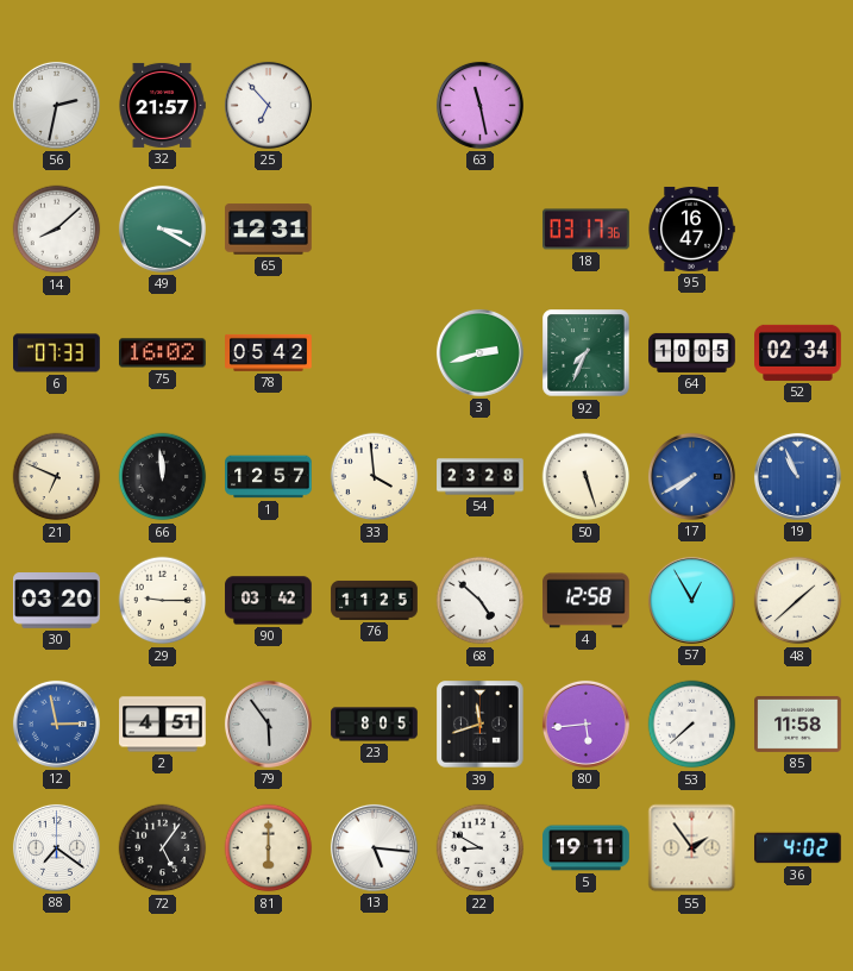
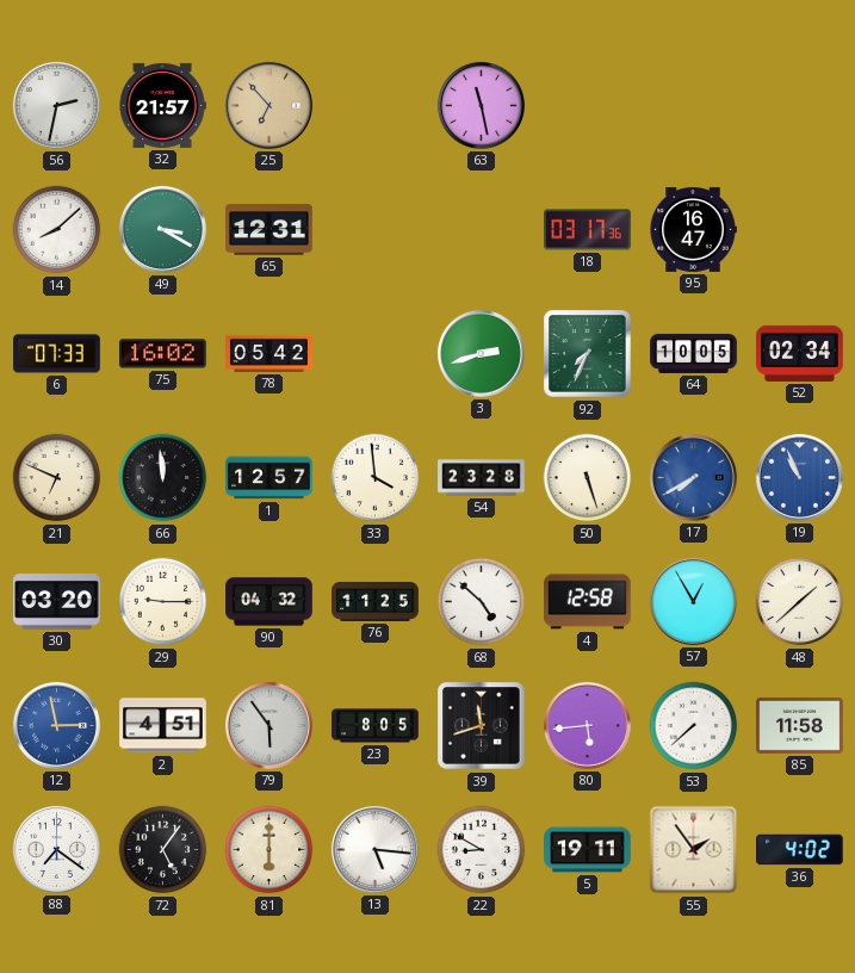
25 dial: white -> champagne
90: 03:42 -> 04:32
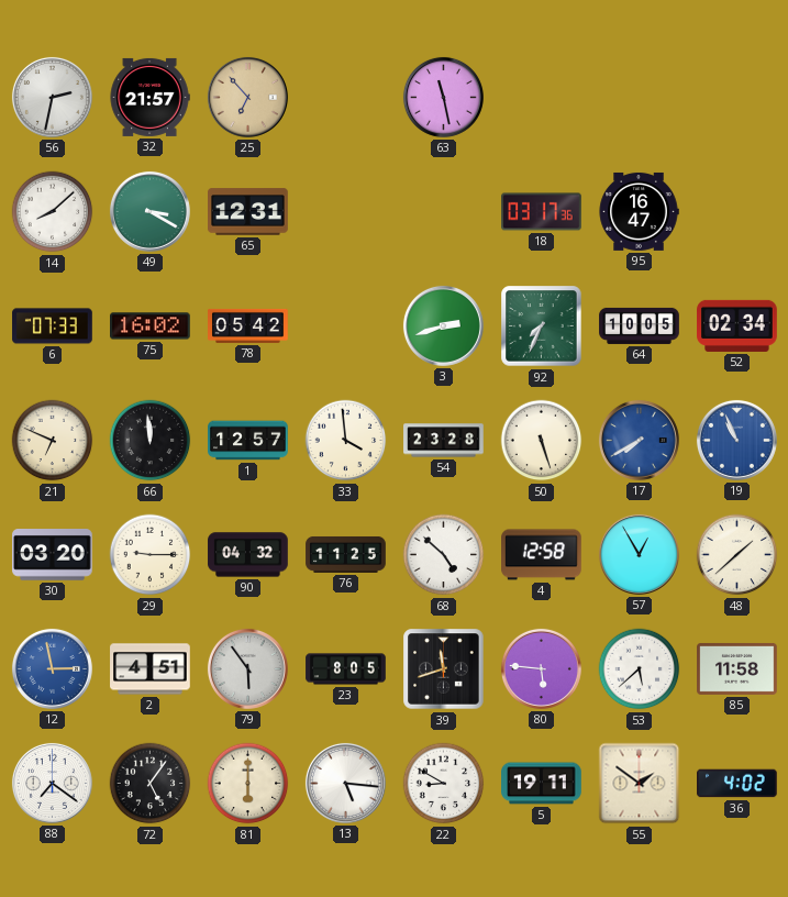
80: 5:44 -> 5:46
53: 7:38 -> 5:38
55: 1:54 -> 1:51
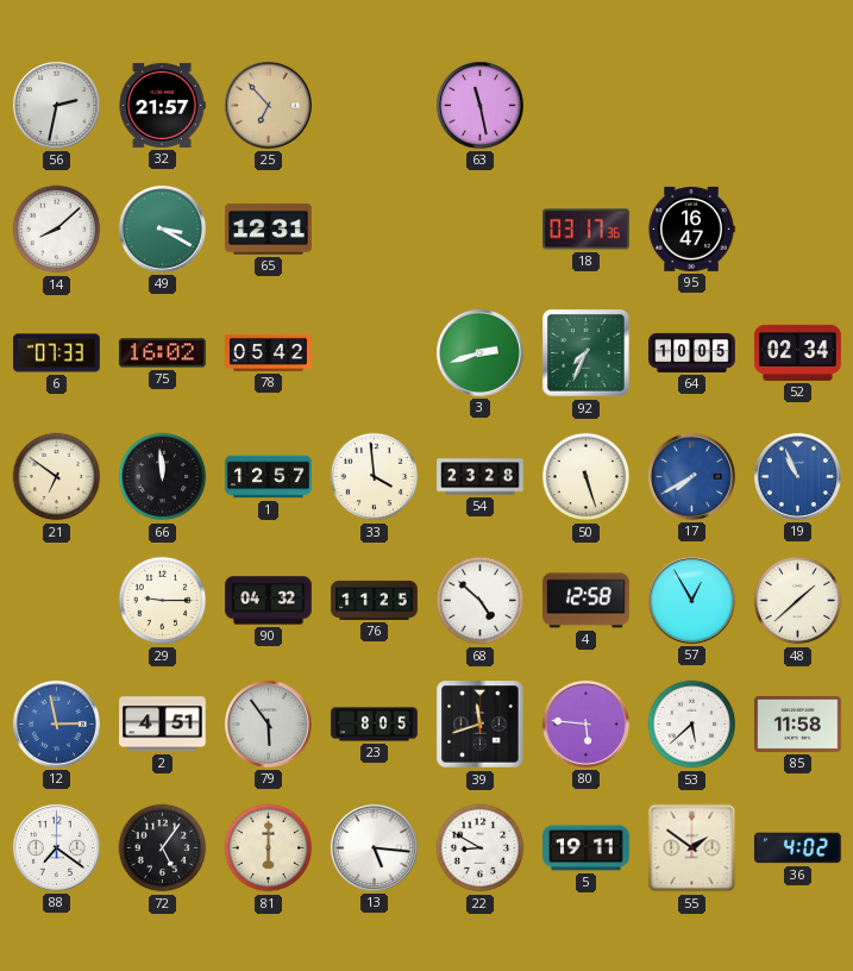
21: 6:49 -> 6:51
30: 03:20 -> none
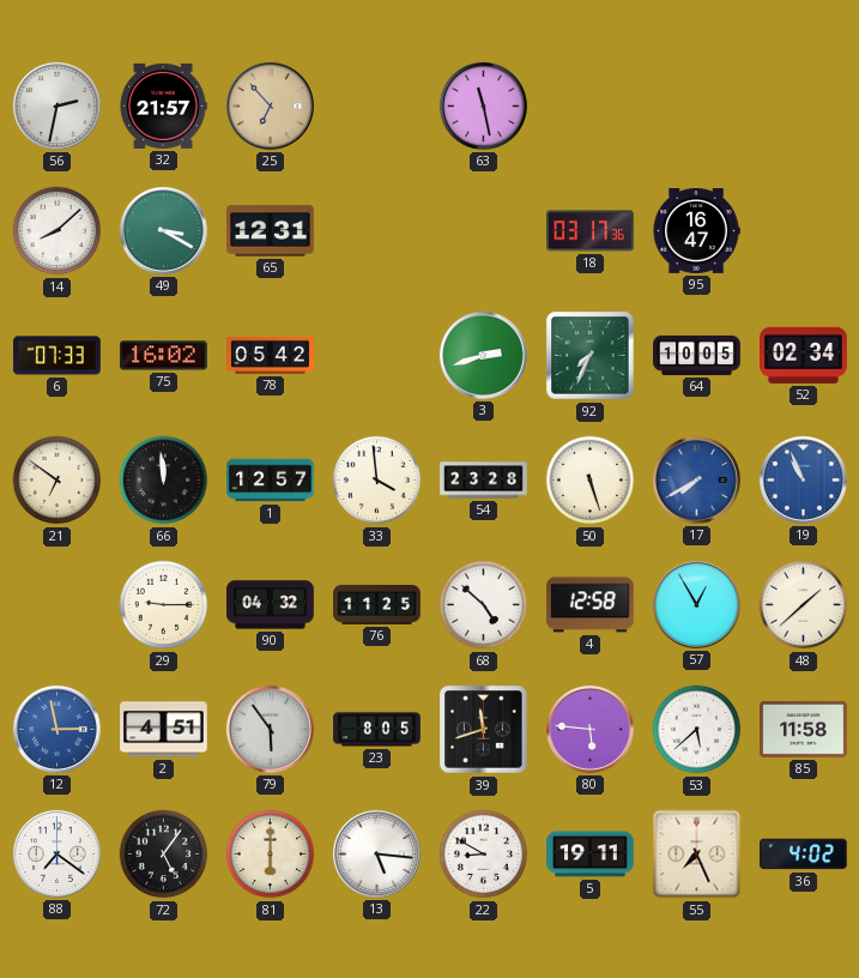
55: 1:51 -> 7:26
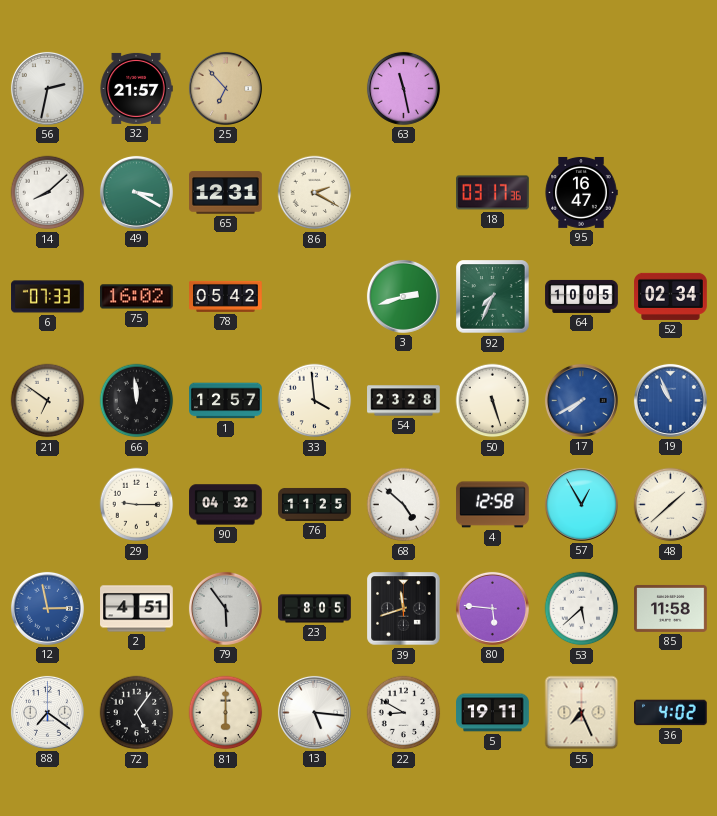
86: none -> 2:20
